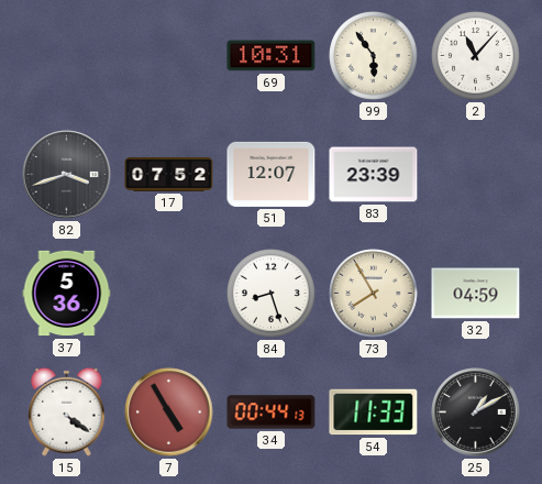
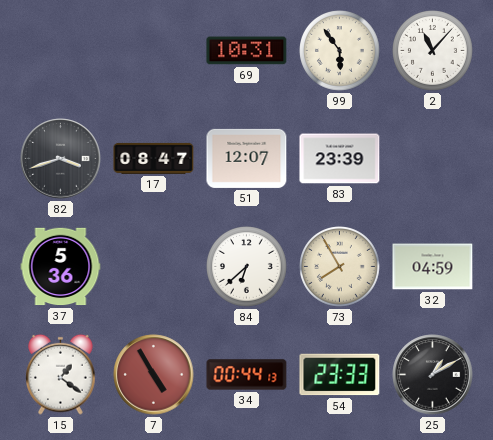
17: 07:52 -> 08:47
84: 8:27 -> 6:38
15: 4:21 -> 1:21
54: 11:33 -> 23:33
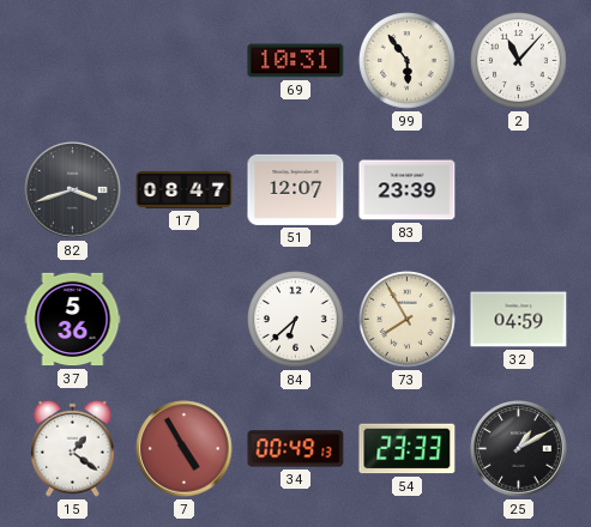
34: 00:44 -> 00:49
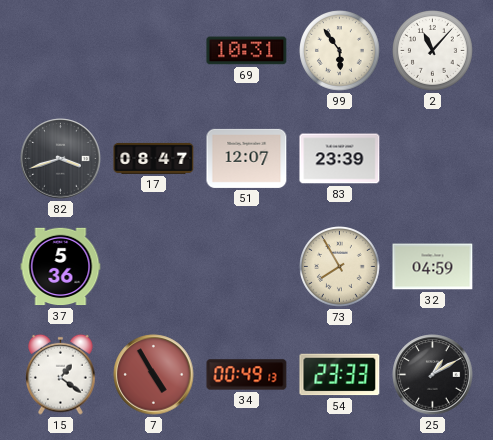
84: 6:38 -> none
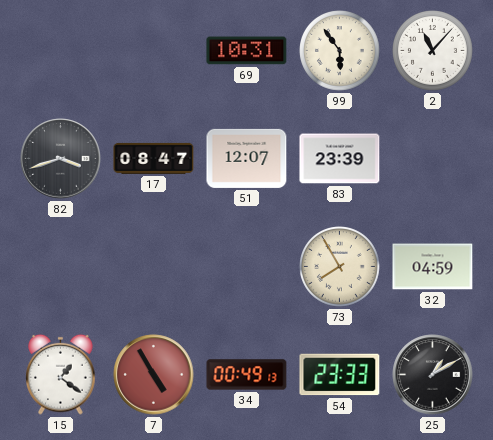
37: 5:36 -> none
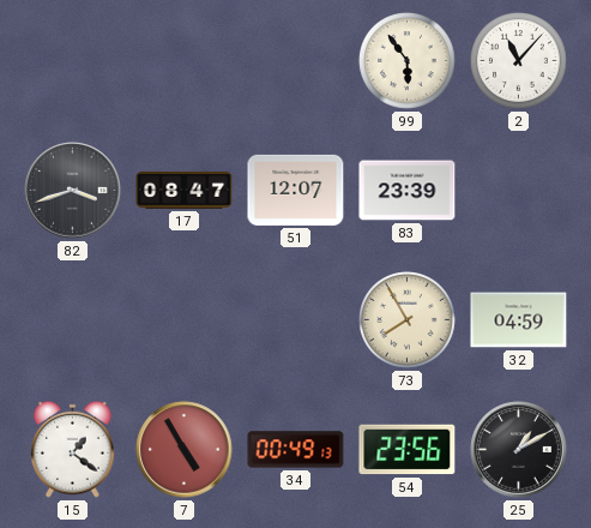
69: 10:31 -> none
54: 23:33 -> 23:56
